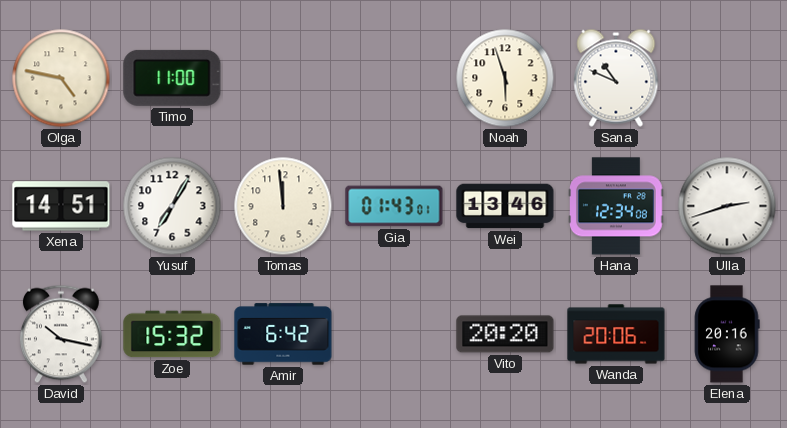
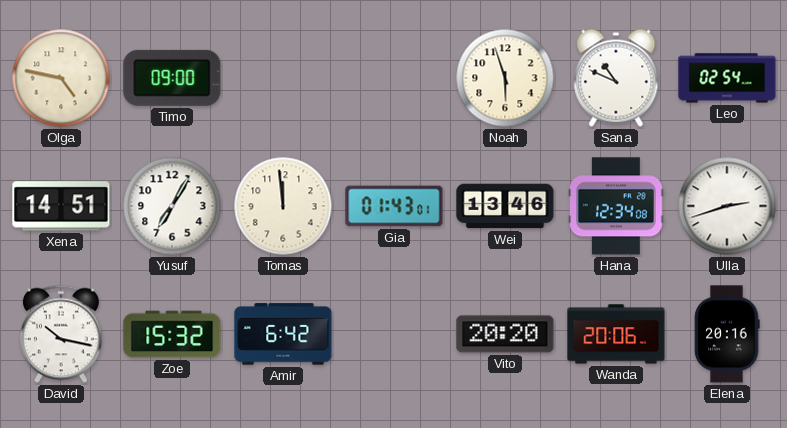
Timo: 11:00 -> 09:00
Leo: none -> 02:54
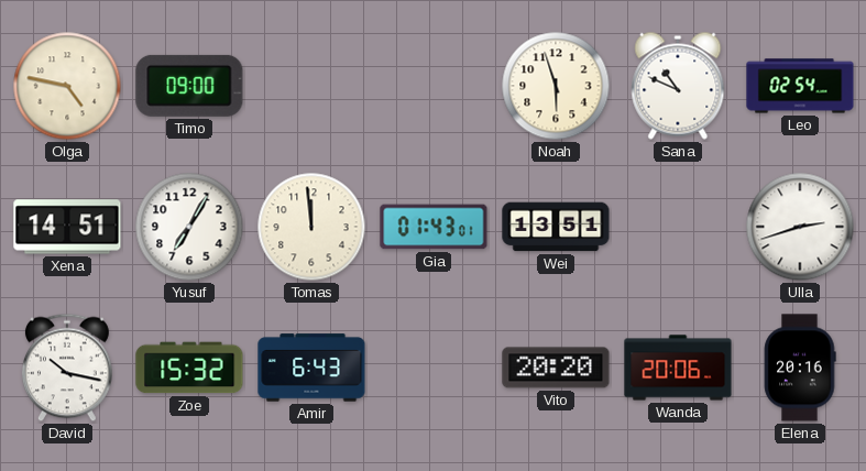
Wei: 13:46 -> 13:51
Hana: 12:34 -> none
Amir: 6:42 -> 6:43
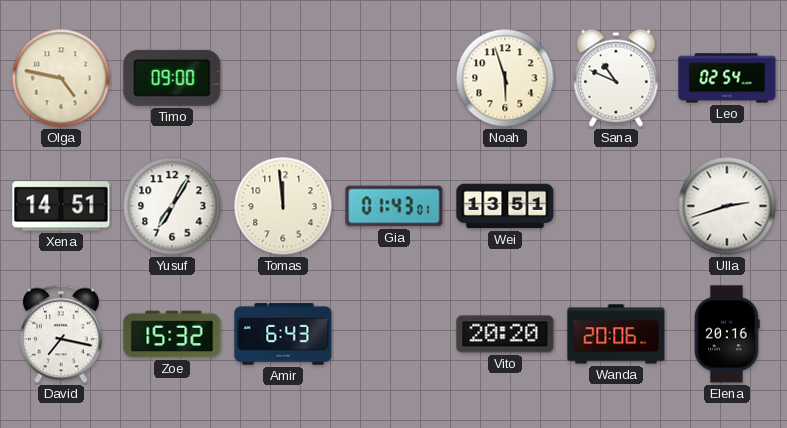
David: 10:17 -> 7:17
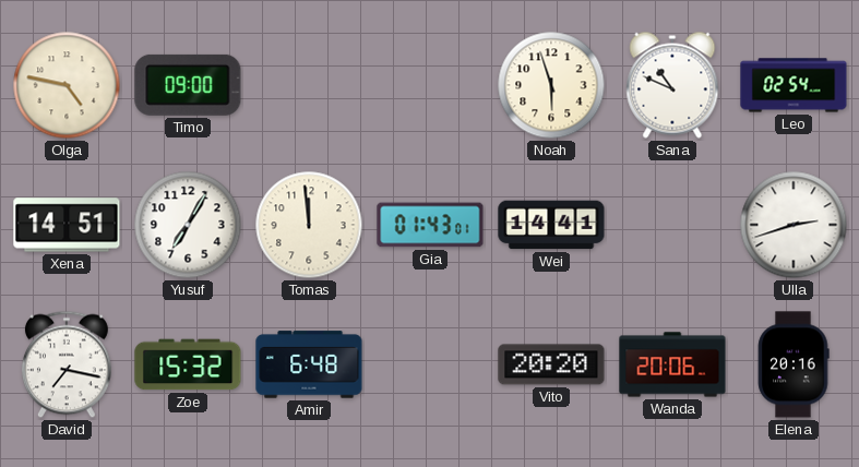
Wei: 13:51 -> 14:41
Amir: 6:43 -> 6:48
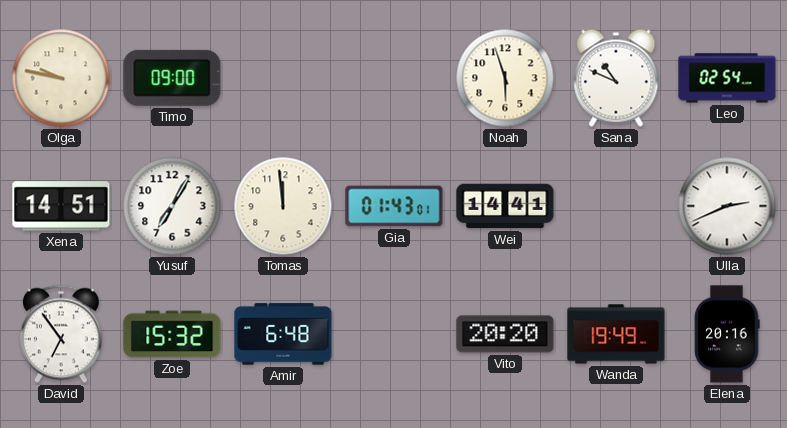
Olga: 4:47 -> 9:47
Ulla: 2:42 -> 2:41
David: 7:17 -> 6:54
Wanda: 20:06 -> 19:49
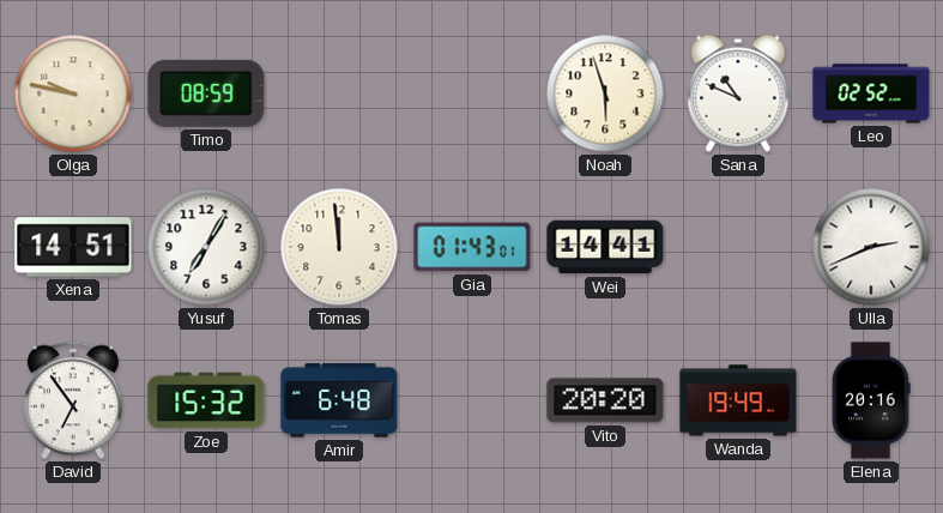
Timo: 09:00 -> 08:59
Leo: 02:54 -> 02:52
